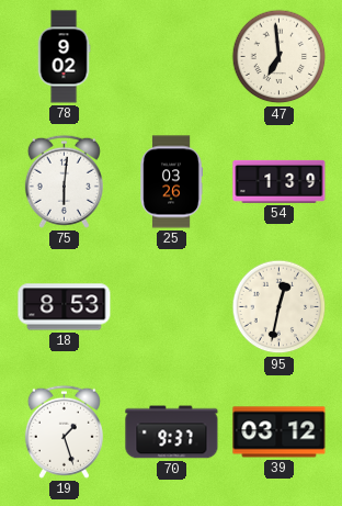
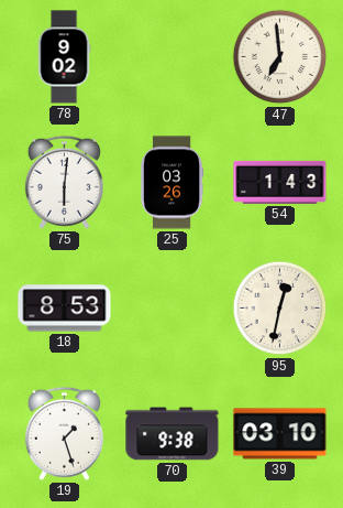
54: 1:39 -> 1:43
70: 9:37 -> 9:38
39: 03:12 -> 03:10
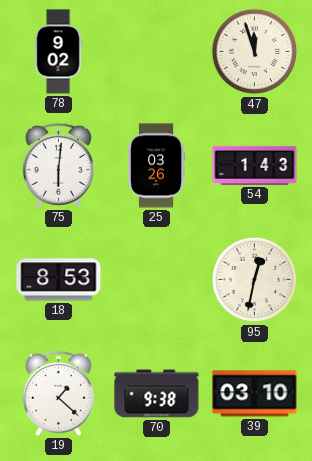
47: 6:59 -> 11:57
19: 1:27 -> 1:22
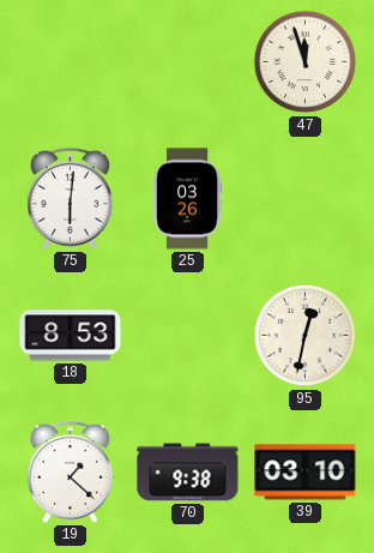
78: 9:02 -> none
54: 1:43 -> none
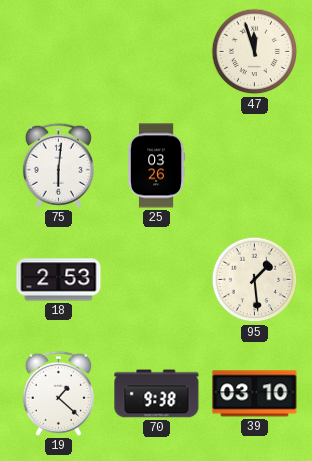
18: 8:53 -> 2:53
95: 12:32 -> 1:29
